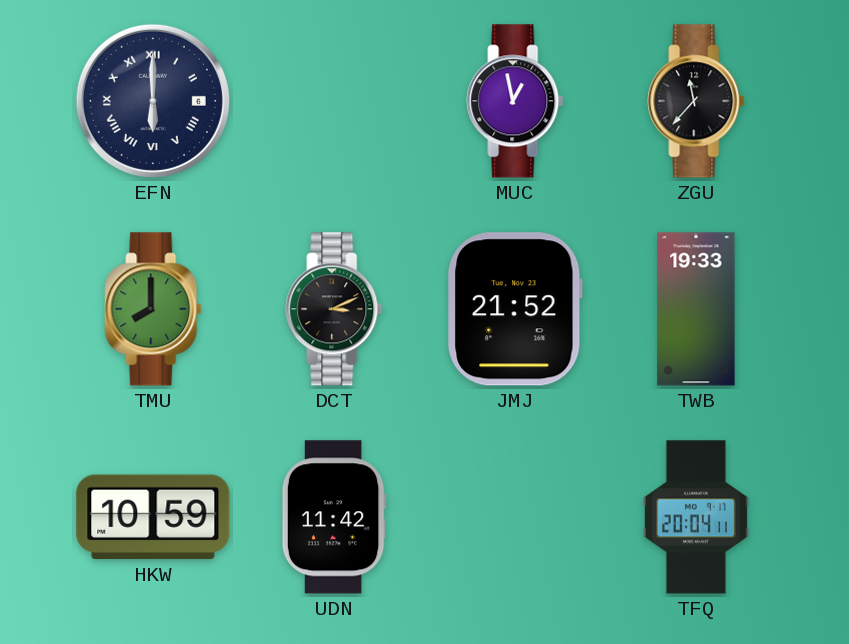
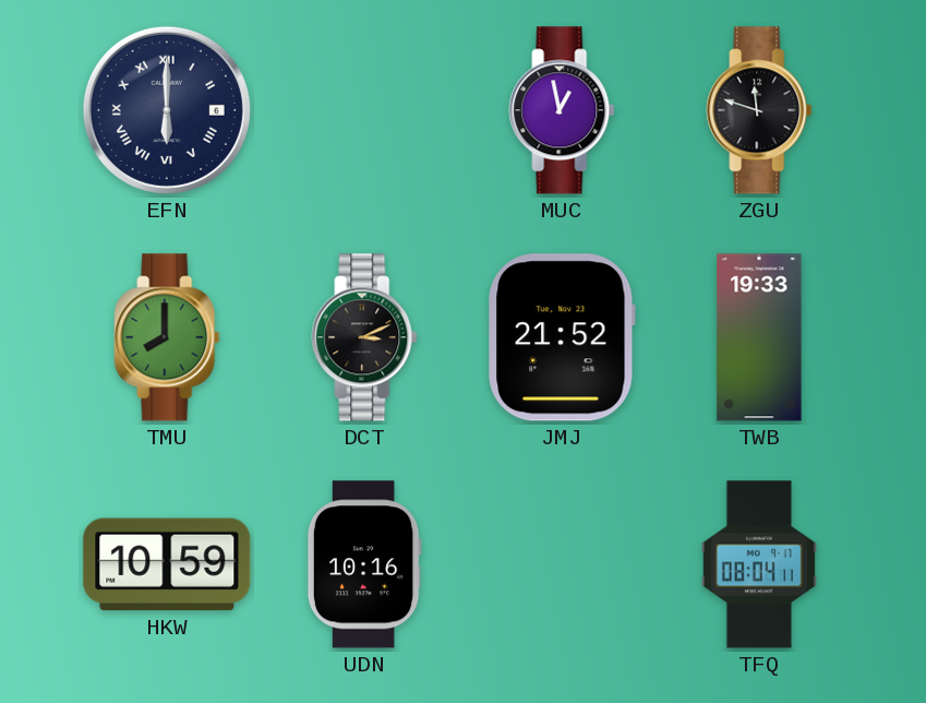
ZGU: 11:37 -> 11:48
UDN: 11:42 -> 10:16
TFQ: 20:04 -> 08:04
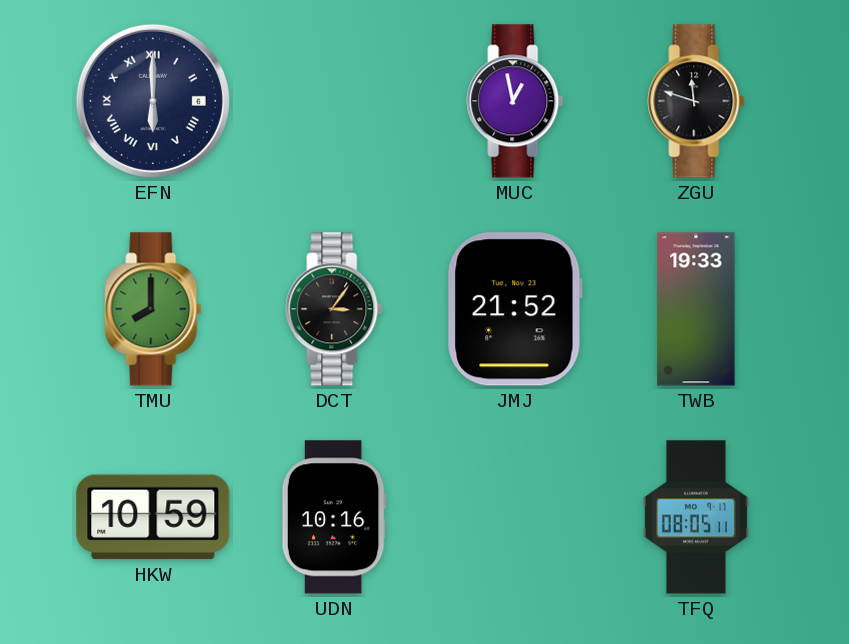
DCT: 3:11 -> 3:06
TFQ: 08:04 -> 08:05
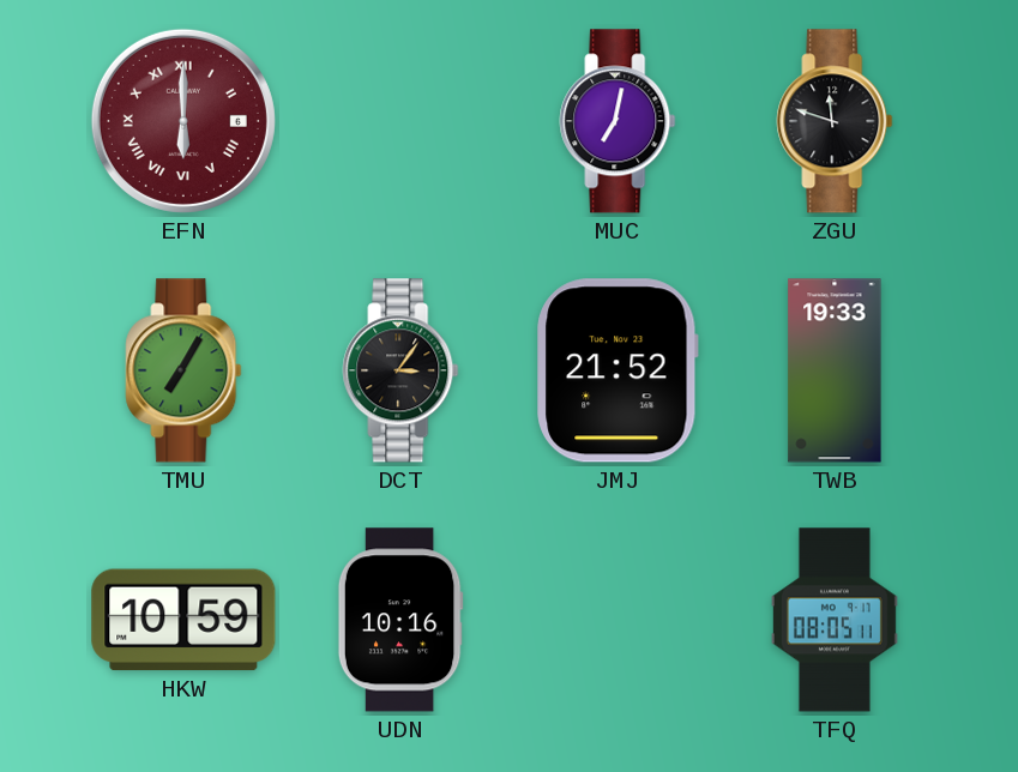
EFN dial: navy -> burgundy
MUC: 12:58 -> 7:02
TMU: 8:00 -> 7:05
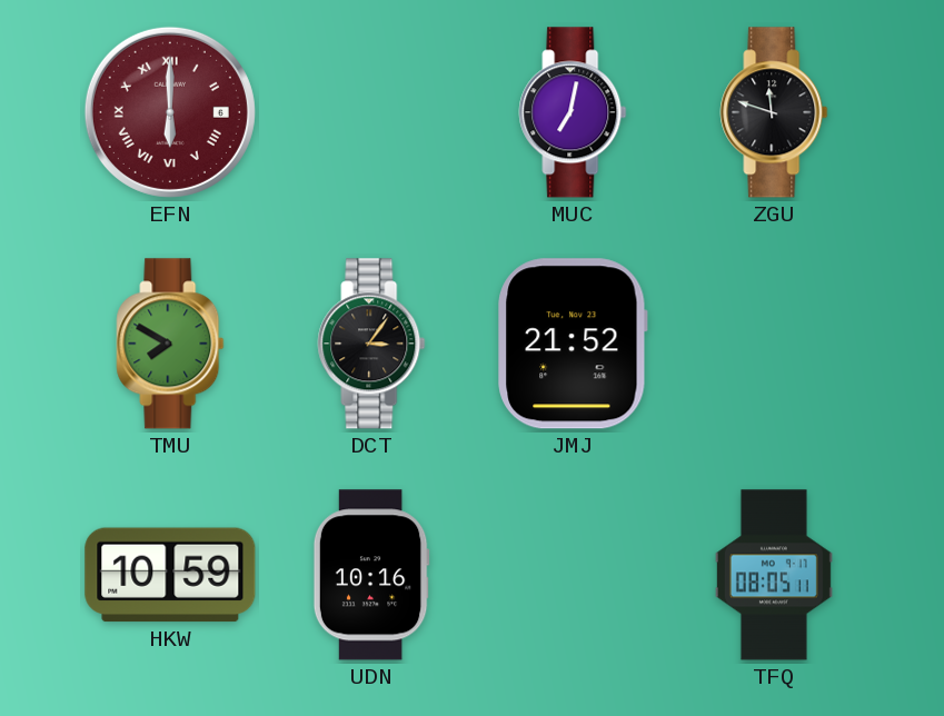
TMU: 7:05 -> 7:50
TWB: 19:33 -> none
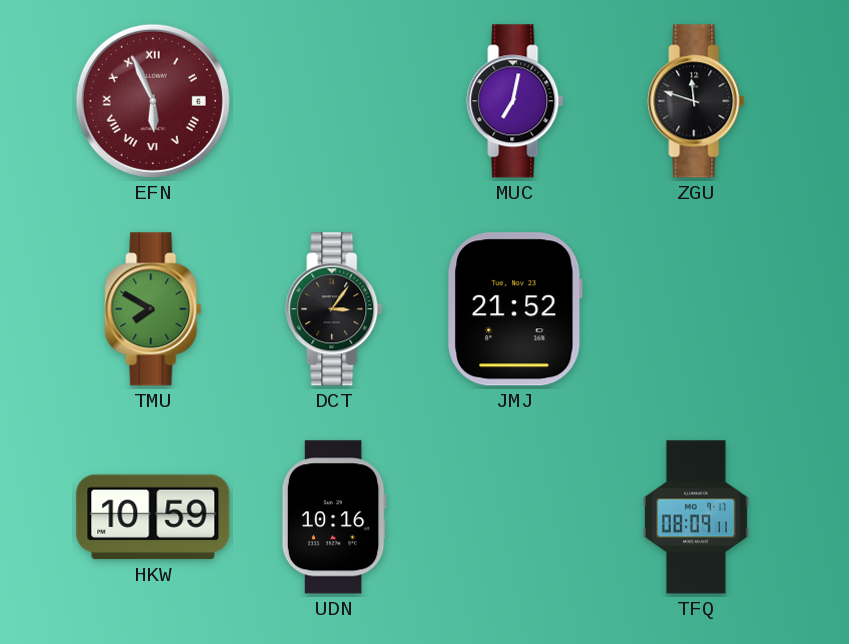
EFN: 6:00 -> 5:56
TFQ: 08:05 -> 08:09
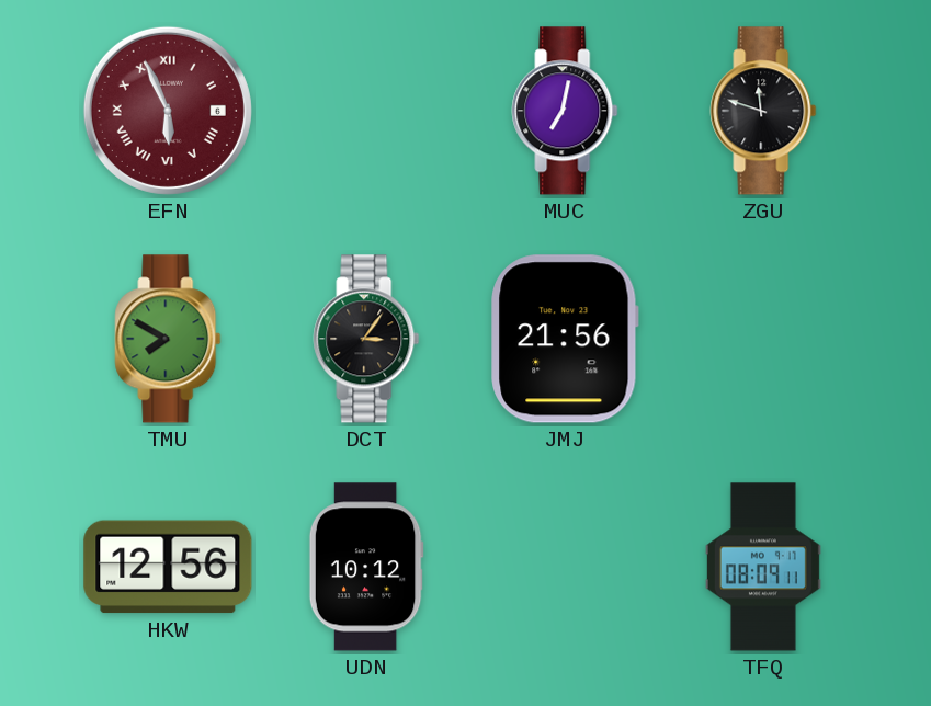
JMJ: 21:52 -> 21:56
HKW: 10:59 -> 12:56
UDN: 10:16 -> 10:12
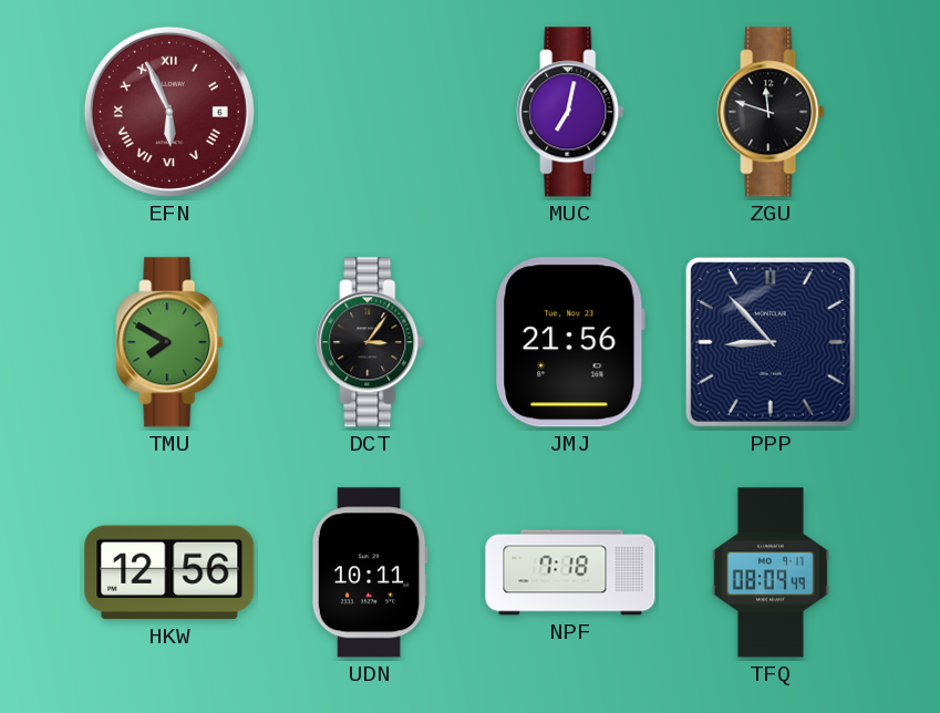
PPP: none -> 8:53
UDN: 10:12 -> 10:11
NPF: none -> 7:18
TFQ: 08:09:11 -> 08:09:49
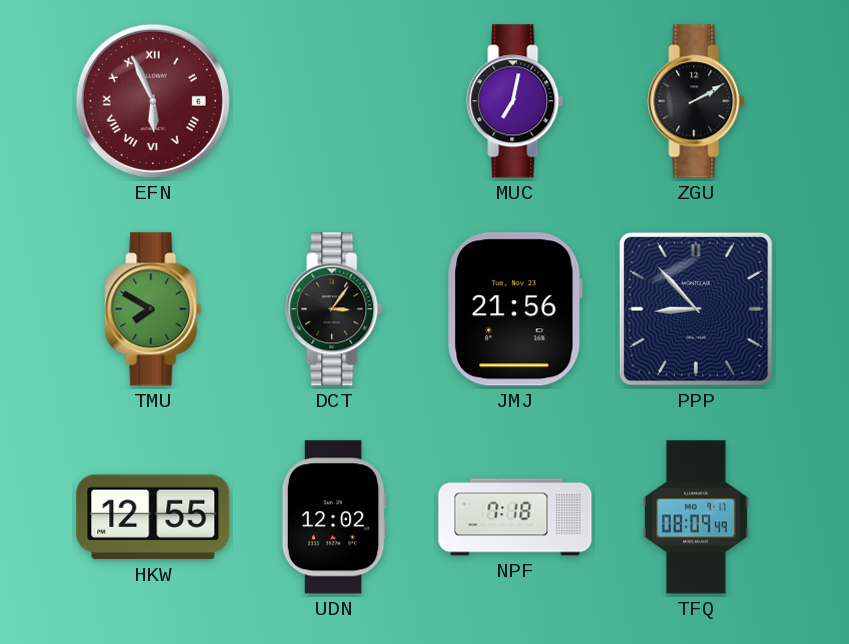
ZGU: 11:48 -> 2:10
HKW: 12:56 -> 12:55
UDN: 10:11 -> 12:02
